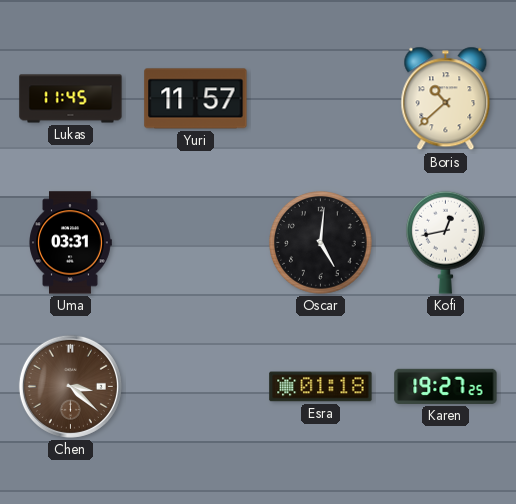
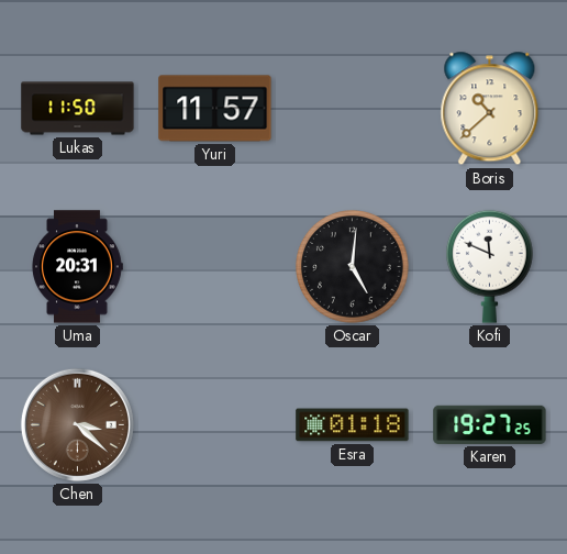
Lukas: 11:45 -> 11:50
Uma: 03:31 -> 20:31
Kofi: 12:43 -> 11:49
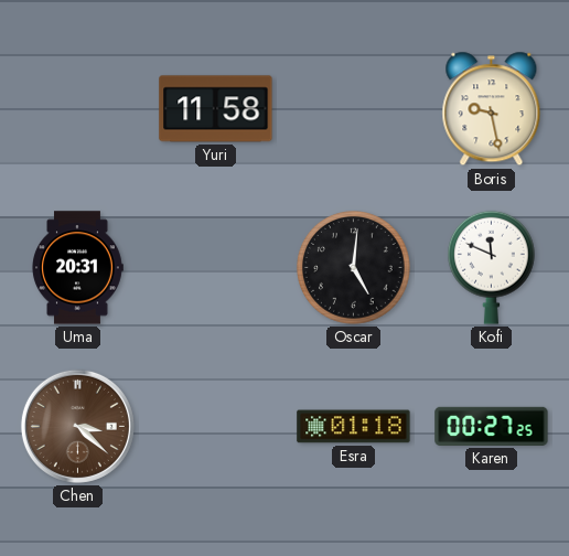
Lukas: 11:50 -> none
Yuri: 11:57 -> 11:58
Boris: 10:38 -> 9:28
Karen: 19:27 -> 00:27
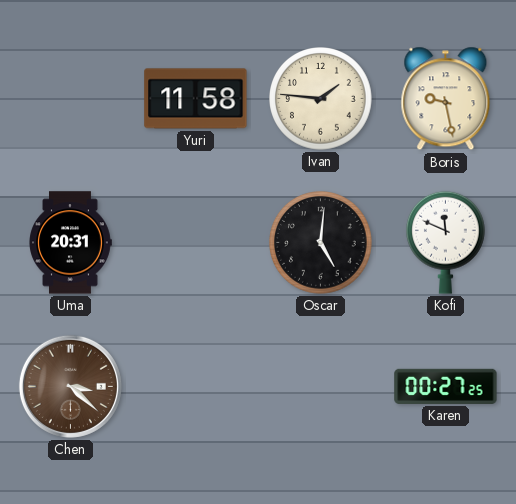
Ivan: none -> 1:46
Esra: 01:18 -> none
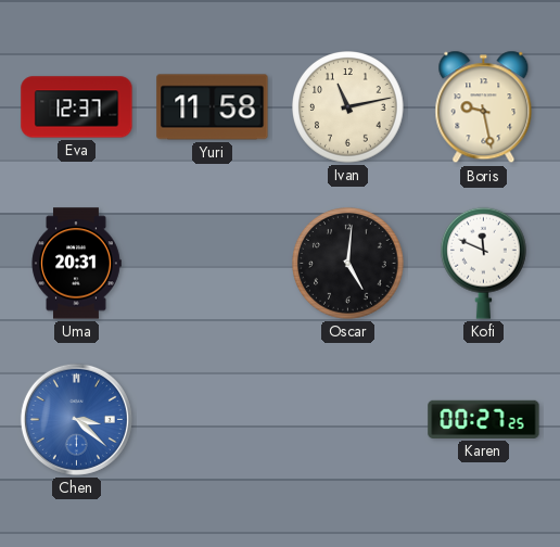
Eva: none -> 12:37
Ivan: 1:46 -> 11:13
Chen dial: brown -> blue
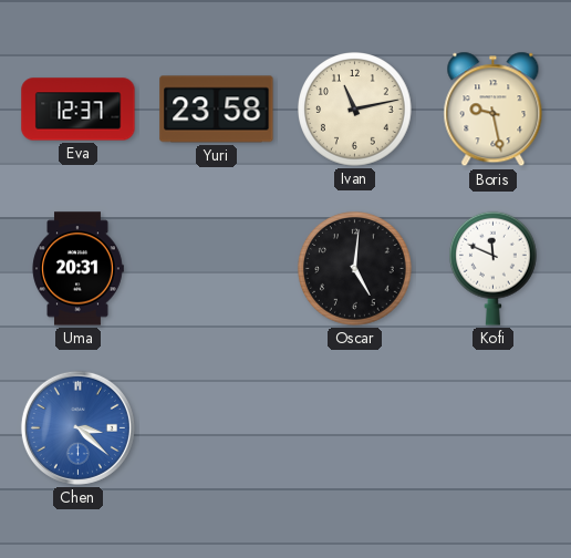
Yuri: 11:58 -> 23:58
Karen: 00:27 -> none
